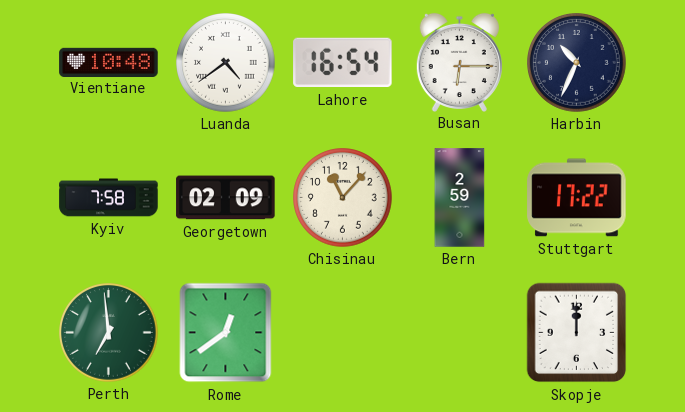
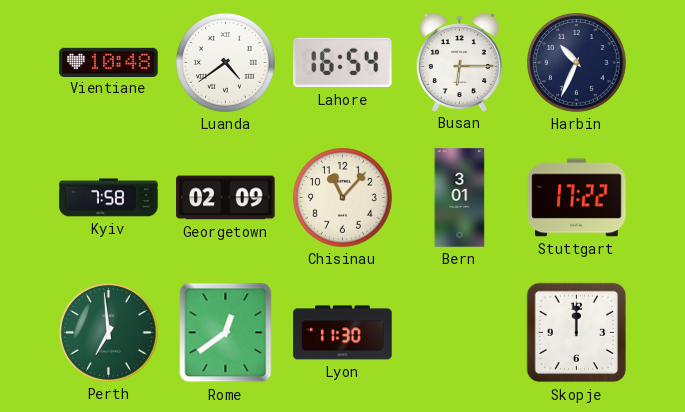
Bern: 2:59 -> 3:01
Lyon: none -> 11:30
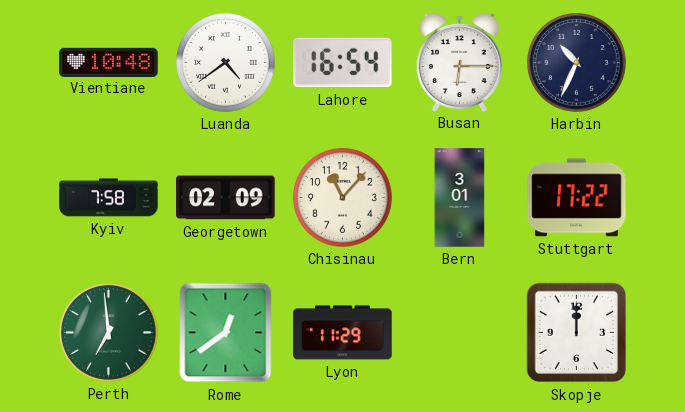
Lyon: 11:30 -> 11:29
